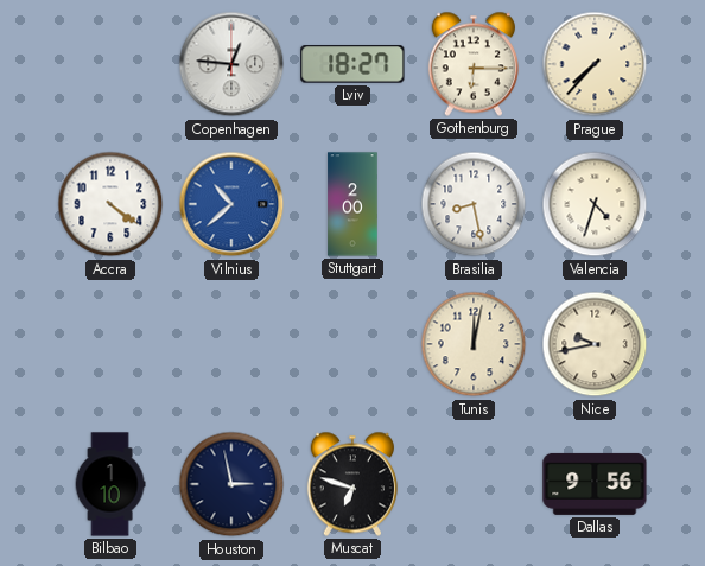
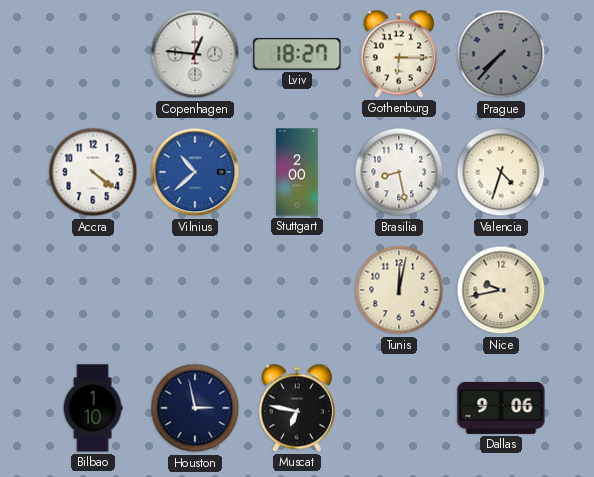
Prague dial: cream -> grey
Muscat: 6:48 -> 6:47
Dallas: 9:56 -> 9:06
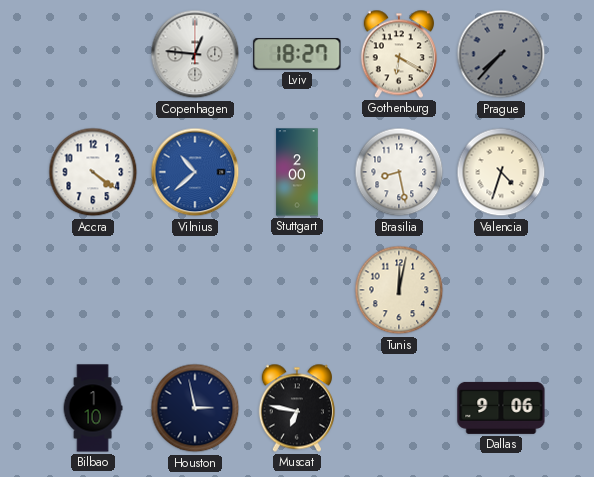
Gothenburg: 6:15 -> 6:20
Nice: 9:43 -> none
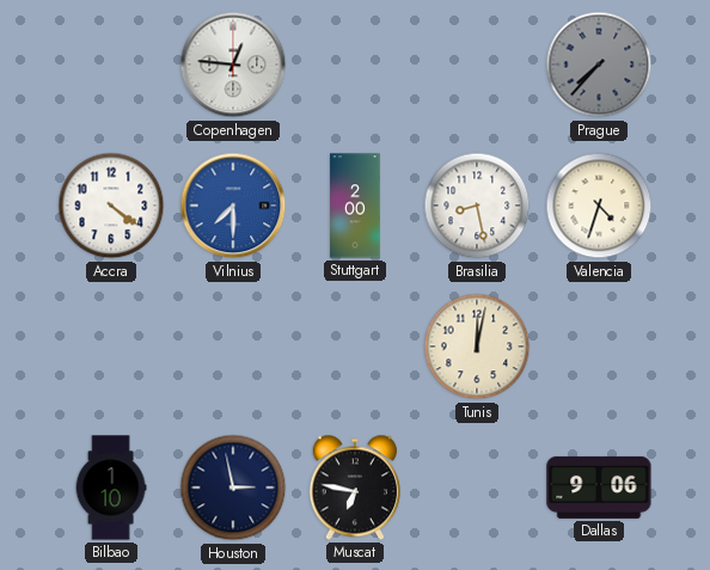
Lviv: 18:27 -> none
Gothenburg: 6:20 -> none
Vilnius: 10:38 -> 7:30
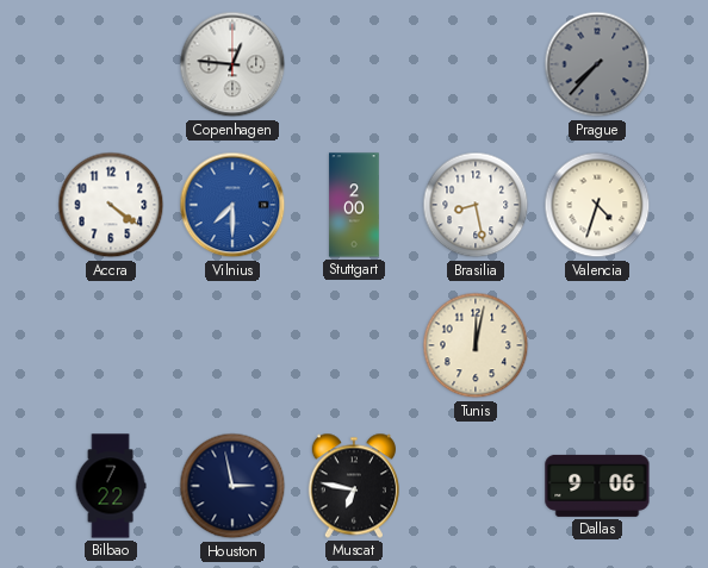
Bilbao: 1:10 -> 7:22
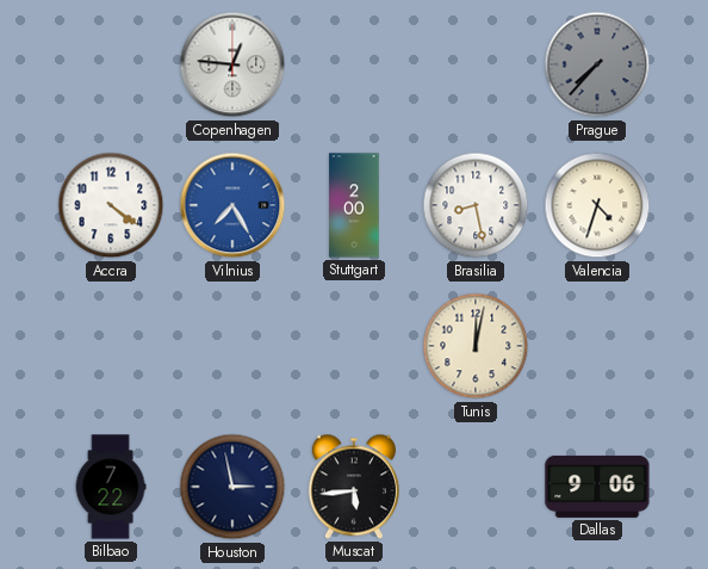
Vilnius: 7:30 -> 7:25
Muscat: 6:47 -> 5:44
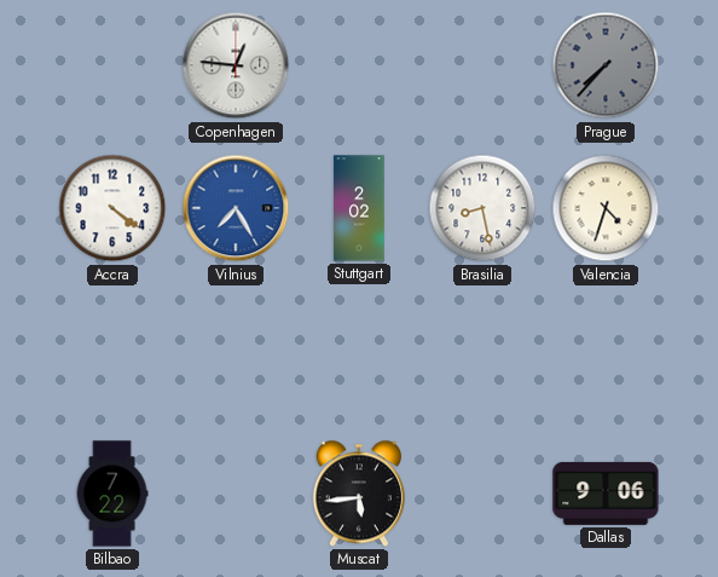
Stuttgart: 2:00 -> 2:02
Tunis: 12:02 -> none
Houston: 2:58 -> none
